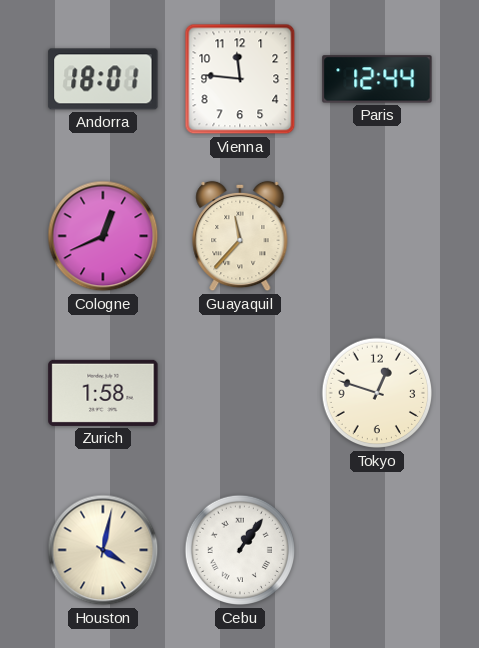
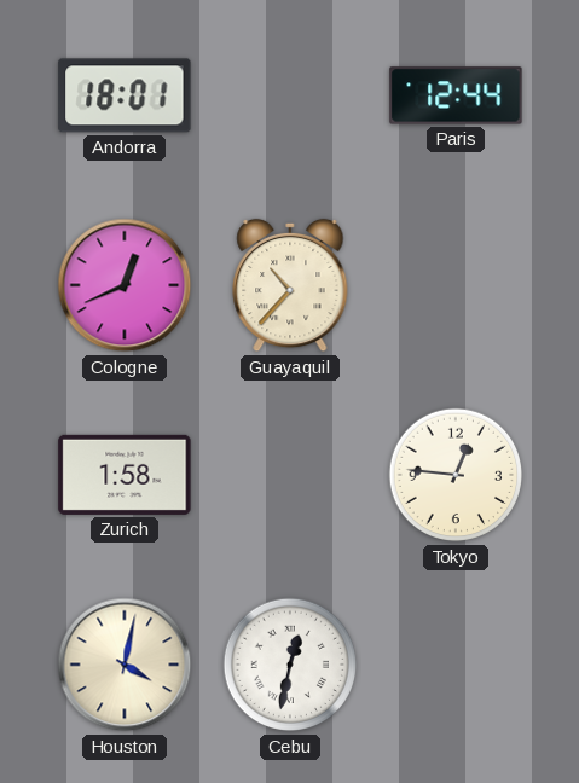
Vienna: 11:46 -> none
Guayaquil: 11:37 -> 10:37
Tokyo: 12:48 -> 12:46
Cebu: 1:06 -> 12:32
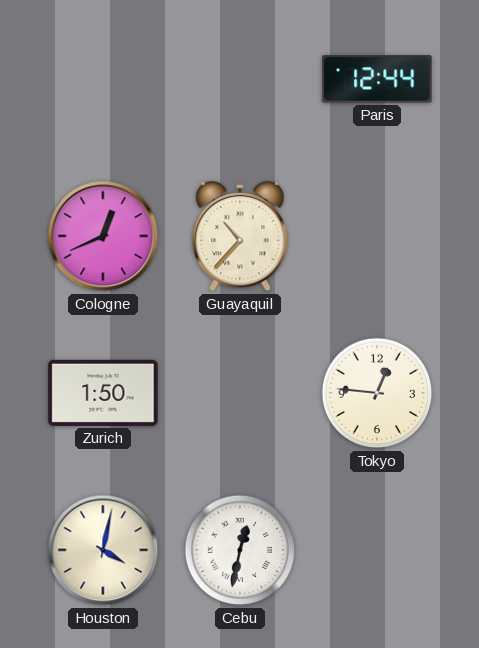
Andorra: 18:01 -> none
Zurich: 1:58 -> 1:50
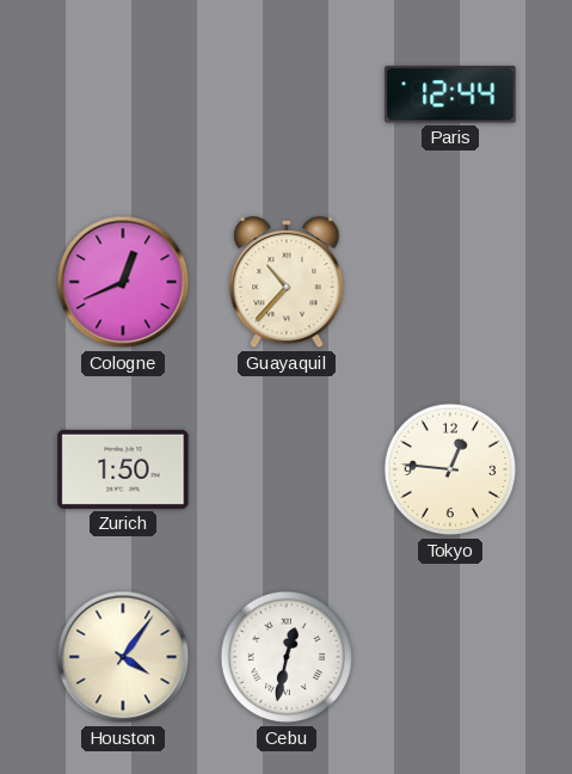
Houston: 4:02 -> 4:06
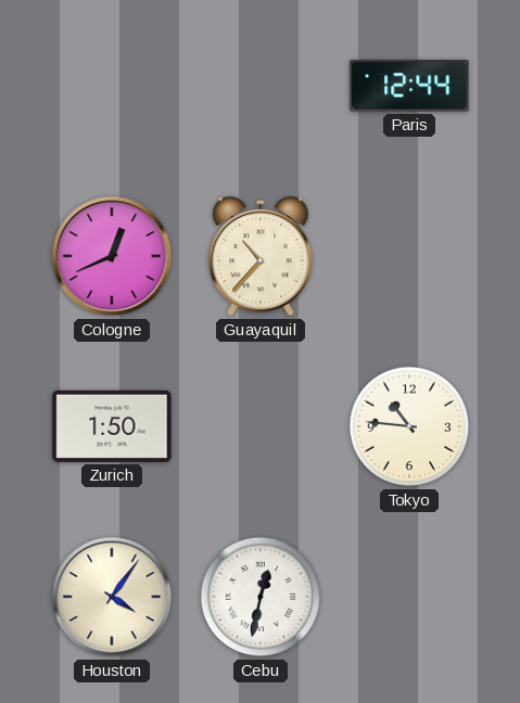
Tokyo: 12:46 -> 10:46
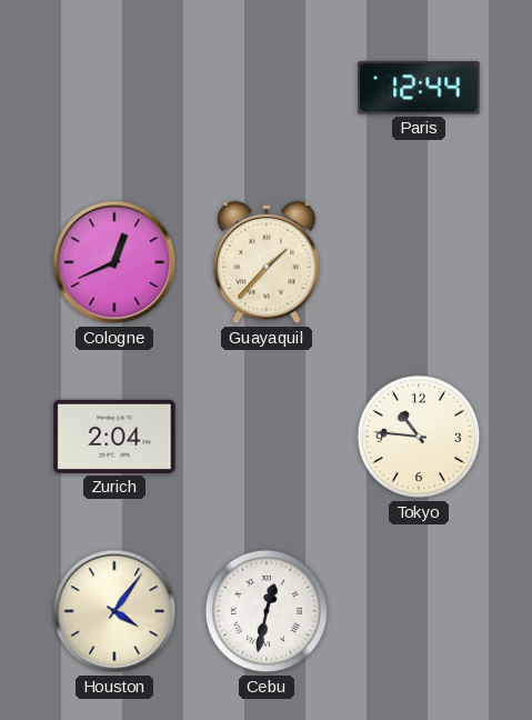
Guayaquil: 10:37 -> 1:37
Zurich: 1:50 -> 2:04
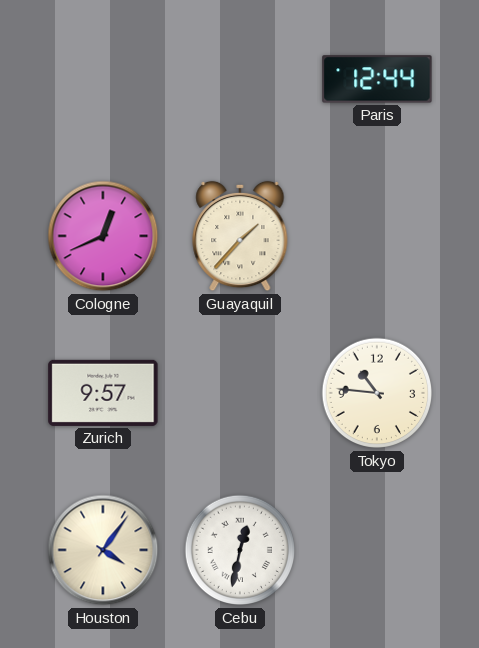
Zurich: 2:04 -> 9:57
